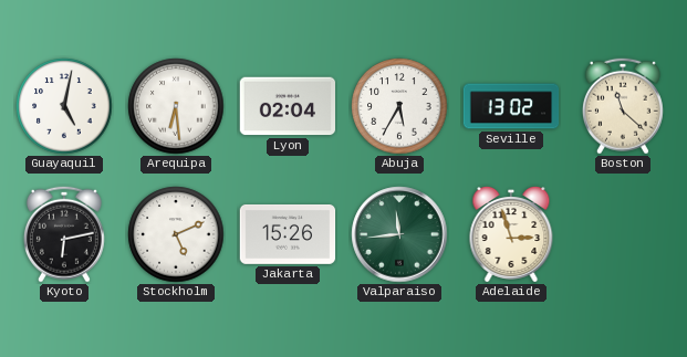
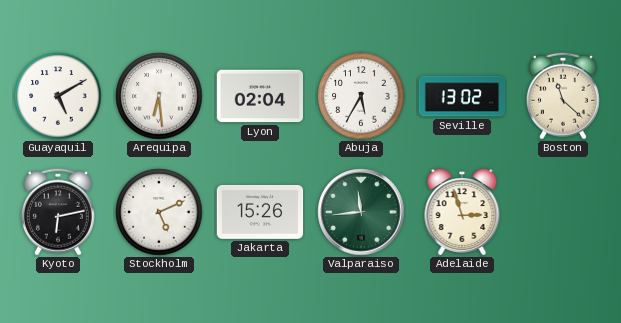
Guayaquil: 5:02 -> 5:10
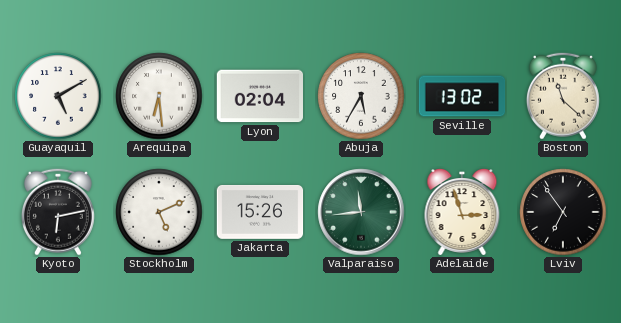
Lviv: none -> 6:54
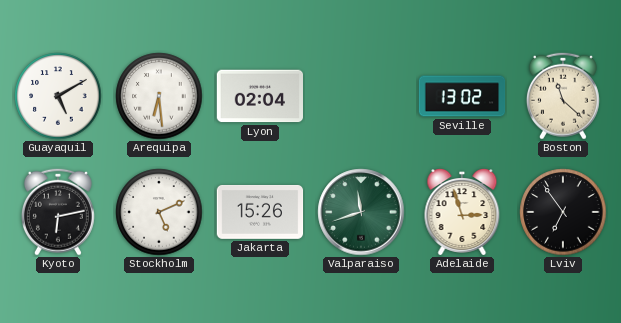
Abuja: 5:35 -> none
Valparaiso: 11:44 -> 11:42
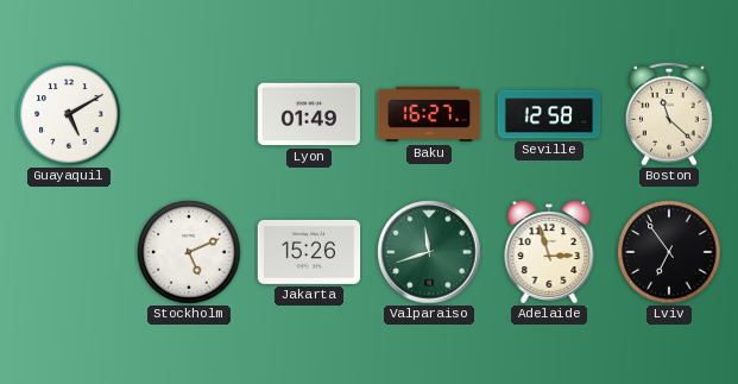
Arequipa: 6:29 -> none
Lyon: 02:04 -> 01:49
Baku: none -> 16:27
Seville: 13:02 -> 12:58
Kyoto: 6:13 -> none
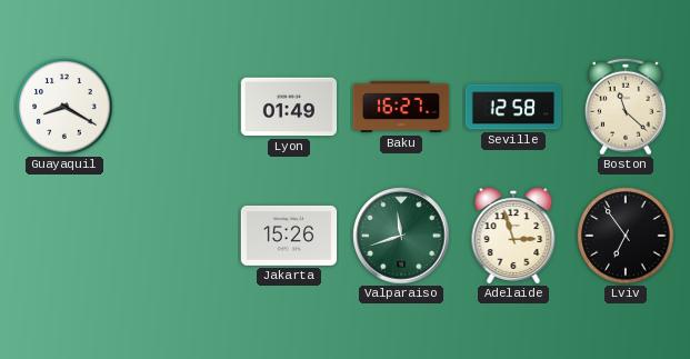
Guayaquil: 5:10 -> 8:20
Stockholm: 5:11 -> none
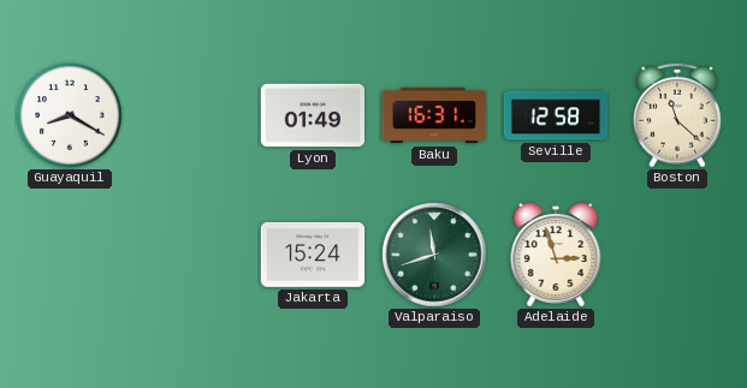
Baku: 16:27 -> 16:31
Jakarta: 15:26 -> 15:24
Lviv: 6:54 -> none
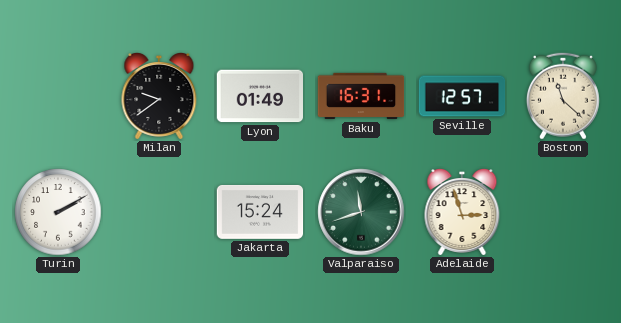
Guayaquil: 8:20 -> none
Milan: none -> 9:39
Seville: 12:58 -> 12:57
Turin: none -> 2:10
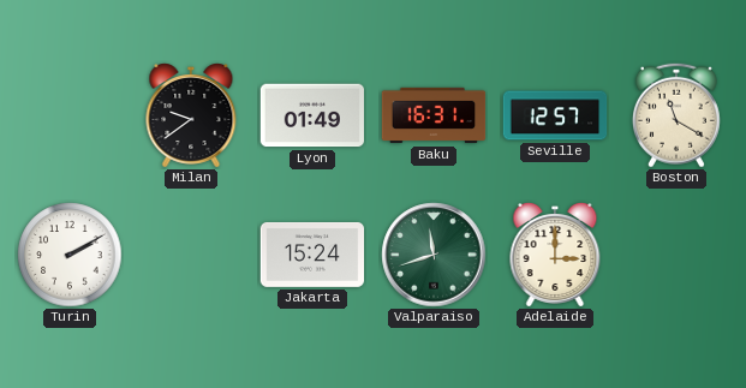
Boston: 11:22 -> 11:20
Adelaide: 2:57 -> 3:00
